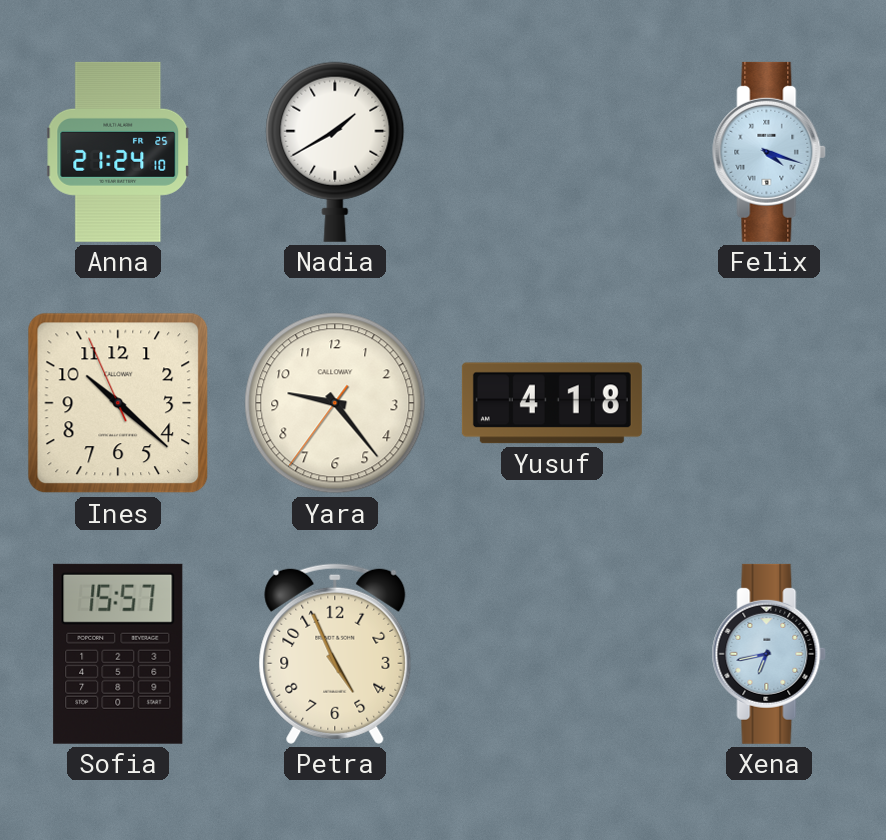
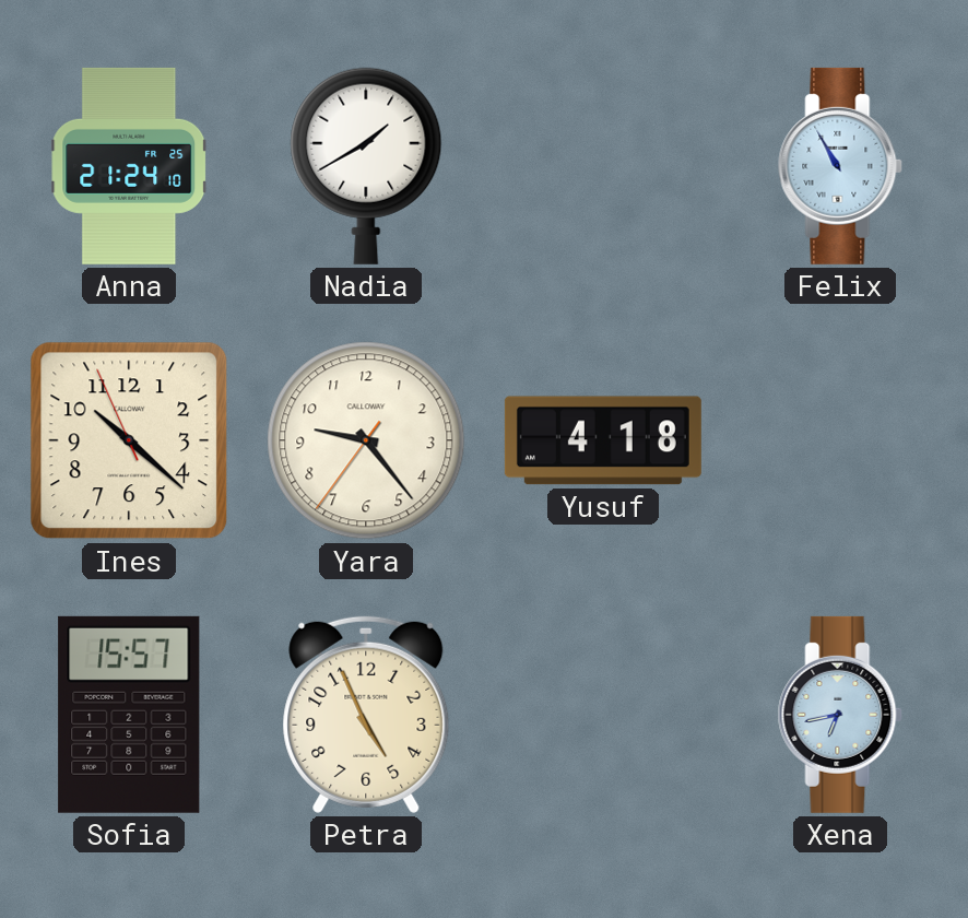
Felix: 4:18 -> 10:55
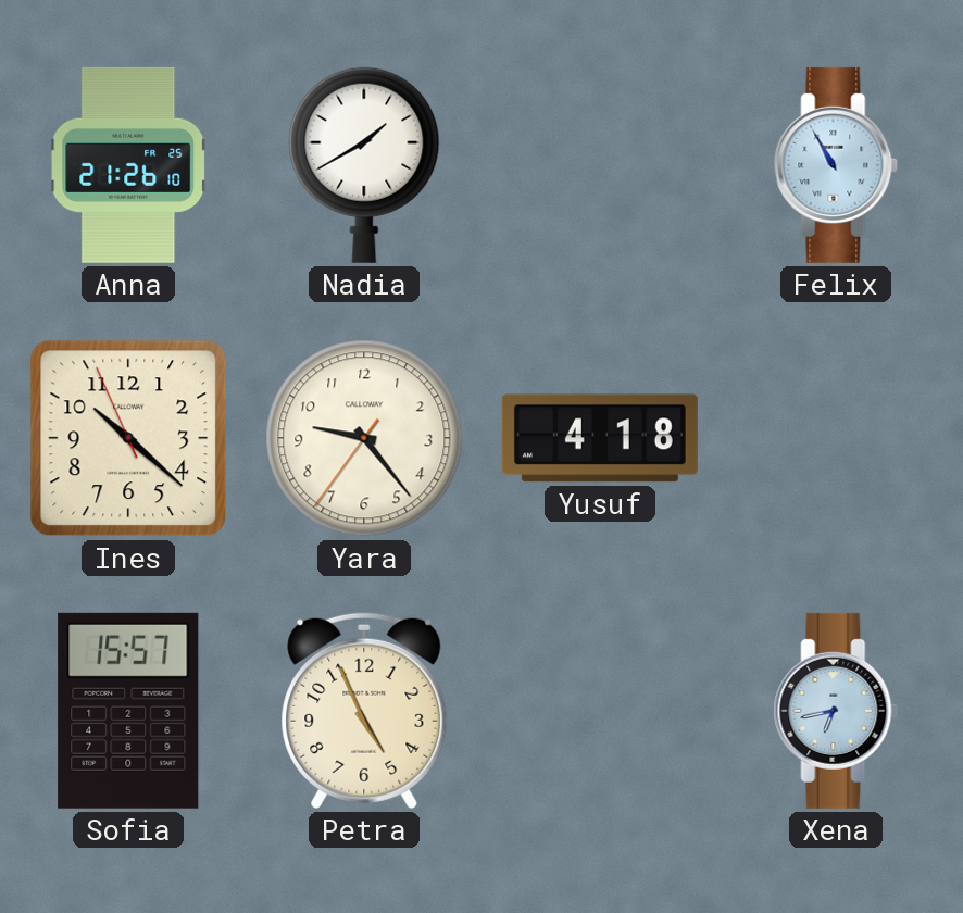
Anna: 21:24 -> 21:26
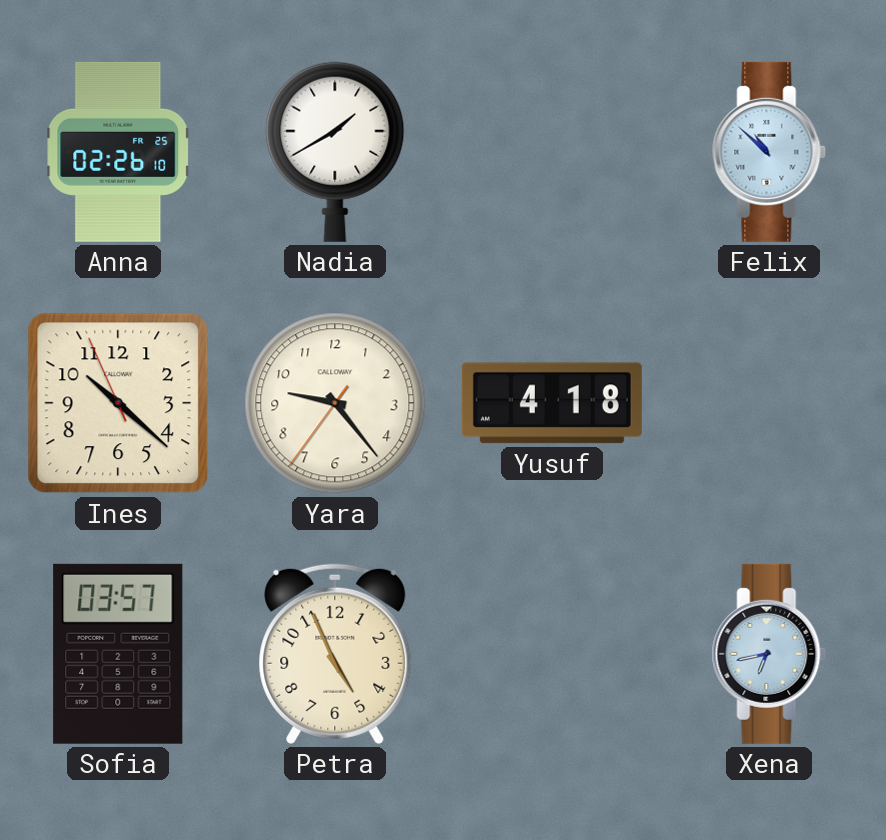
Anna: 21:26 -> 02:26
Felix: 10:55 -> 10:52
Sofia: 15:57 -> 03:57
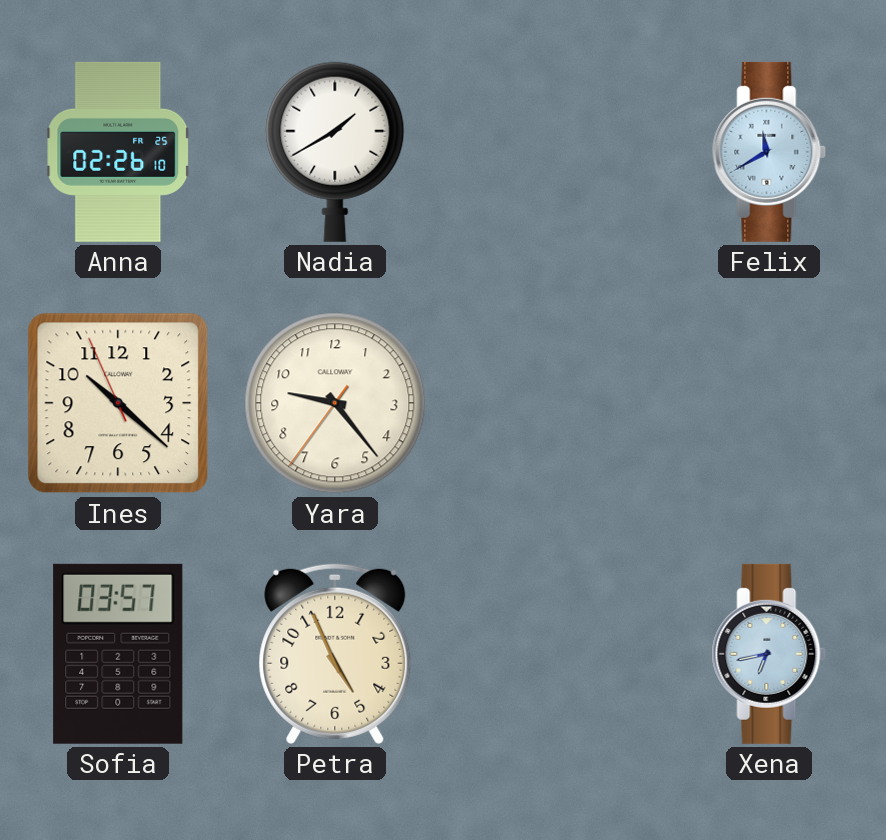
Felix: 10:52 -> 11:40
Yusuf: 4:18 -> none
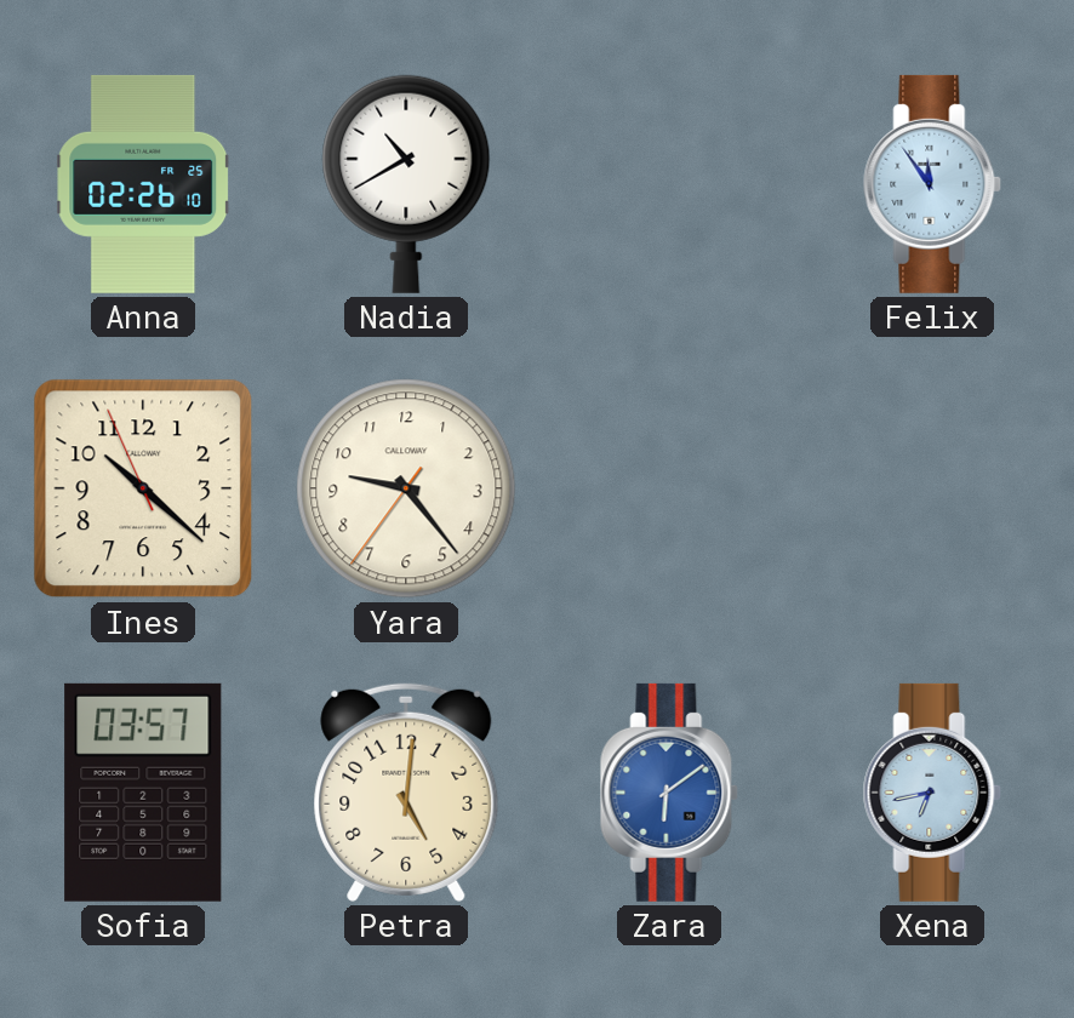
Nadia: 1:40 -> 10:40
Felix: 11:40 -> 11:54
Petra: 4:56 -> 5:01
Zara: none -> 6:09
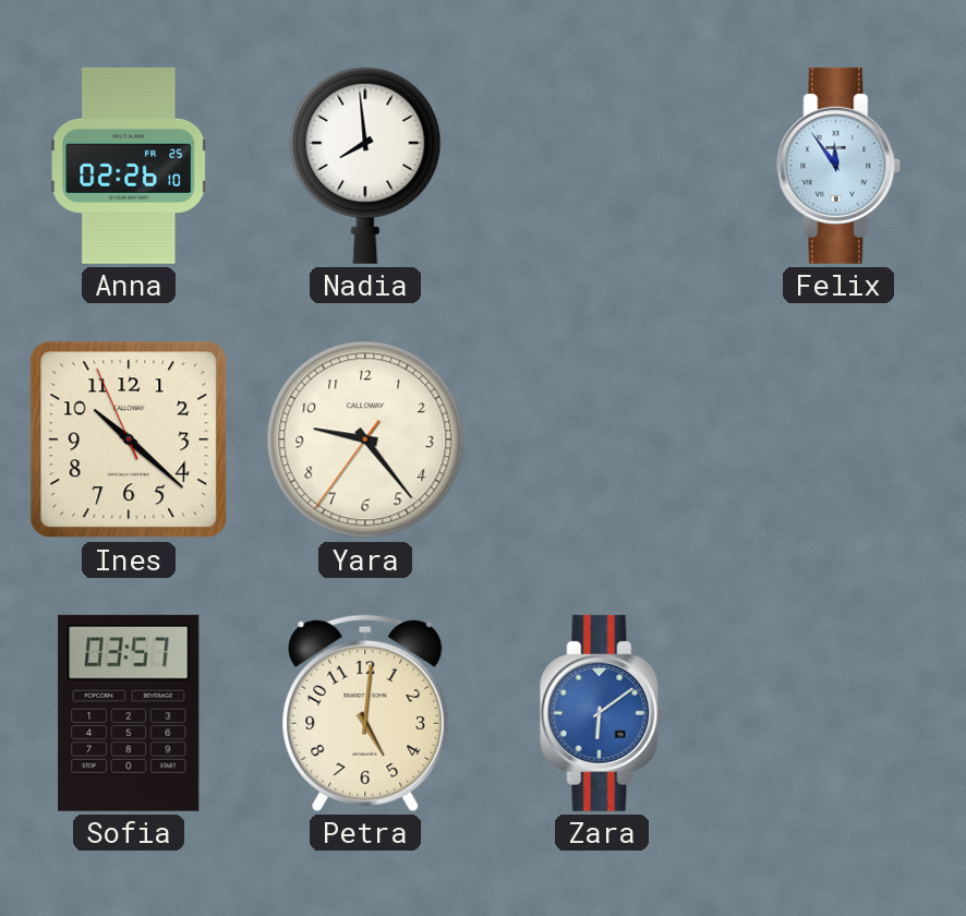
Nadia: 10:40 -> 7:59
Xena: 6:43 -> none
